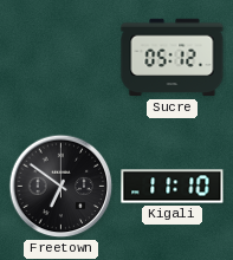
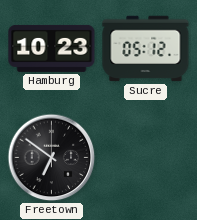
Hamburg: none -> 10:23
Kigali: 11:10 -> none
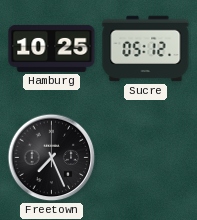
Hamburg: 10:23 -> 10:25
Freetown: 6:51 -> 7:26
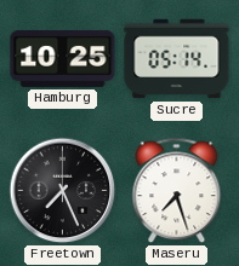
Sucre: 05:12 -> 05:14
Maseru: none -> 7:27
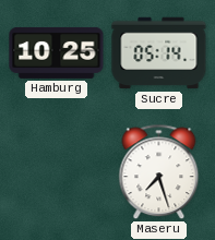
Freetown: 7:26 -> none
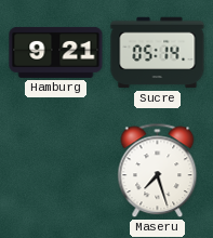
Hamburg: 10:25 -> 9:21
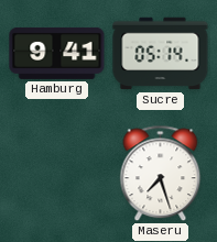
Hamburg: 9:21 -> 9:41
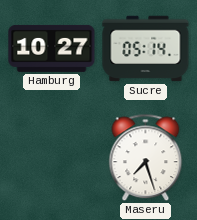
Hamburg: 9:41 -> 10:27
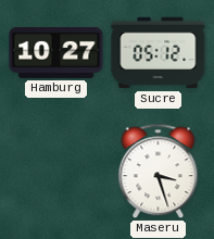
Sucre: 05:14 -> 05:12
Maseru: 7:27 -> 3:27
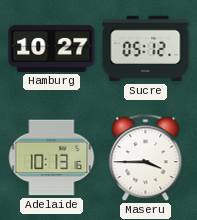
Adelaide: none -> 10:13
Maseru: 3:27 -> 3:45
